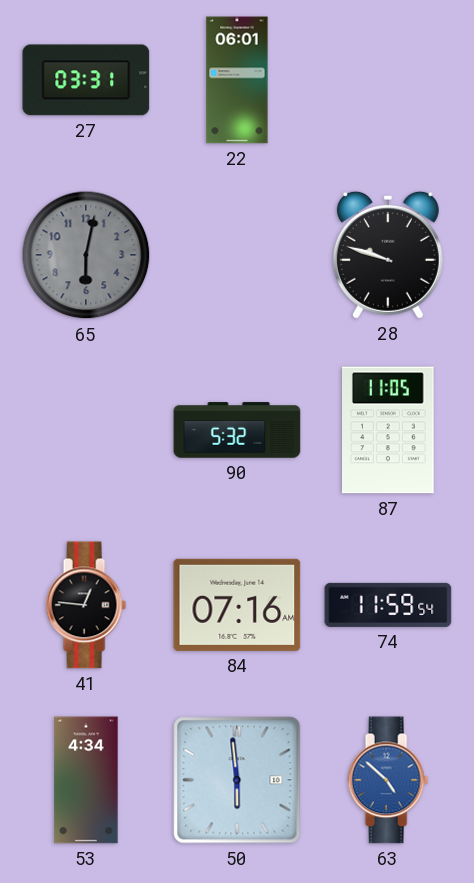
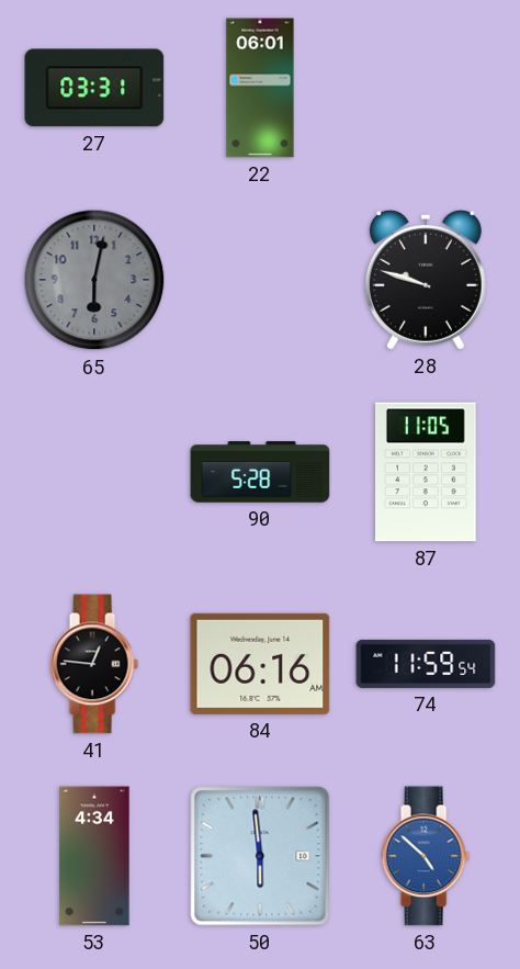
90: 5:32 -> 5:28
84: 07:16 -> 06:16
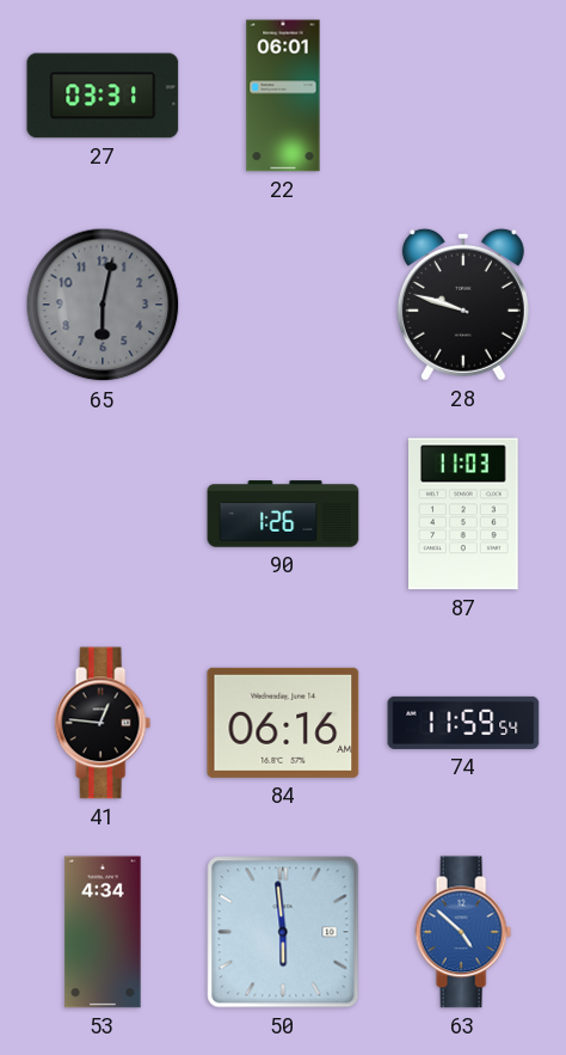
90: 5:28 -> 1:26
87: 11:05 -> 11:03
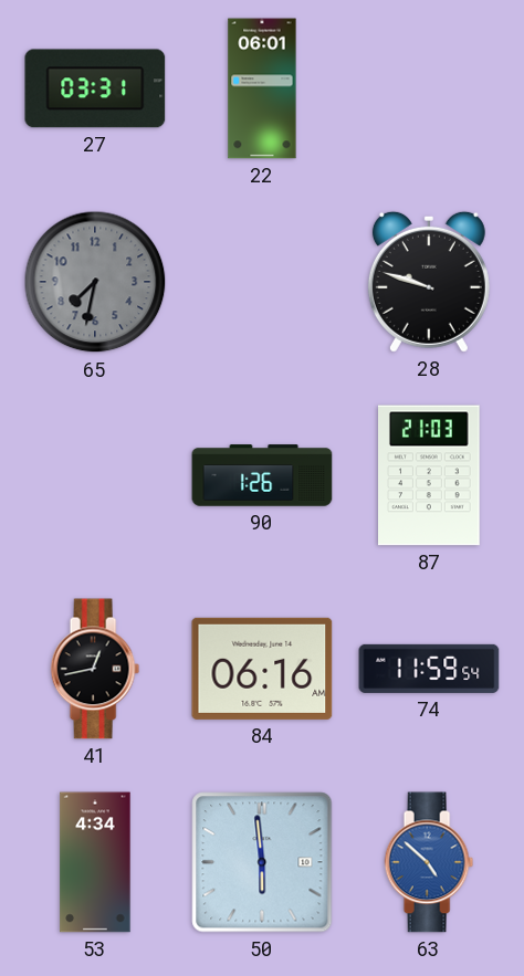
65: 6:02 -> 7:32
87: 11:03 -> 21:03
41: 12:46 -> 12:43
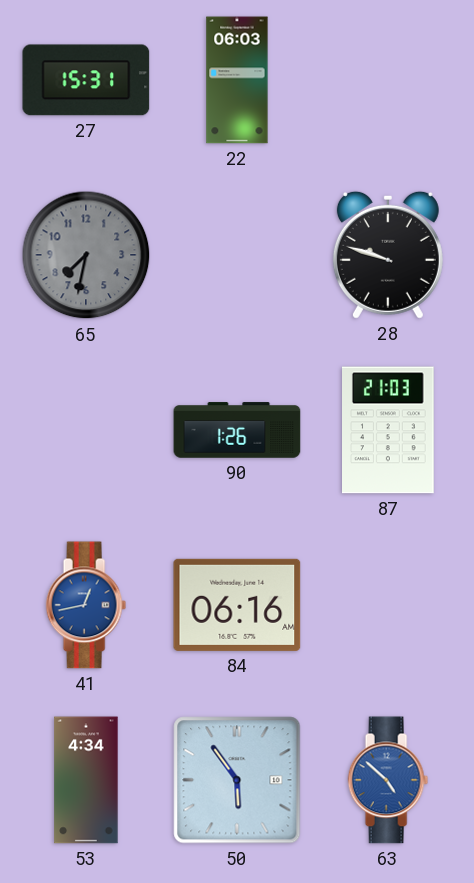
27: 03:31 -> 15:31
22: 06:01 -> 06:03
41 dial: black -> blue
74: 11:59 -> none
50: 5:59 -> 5:54
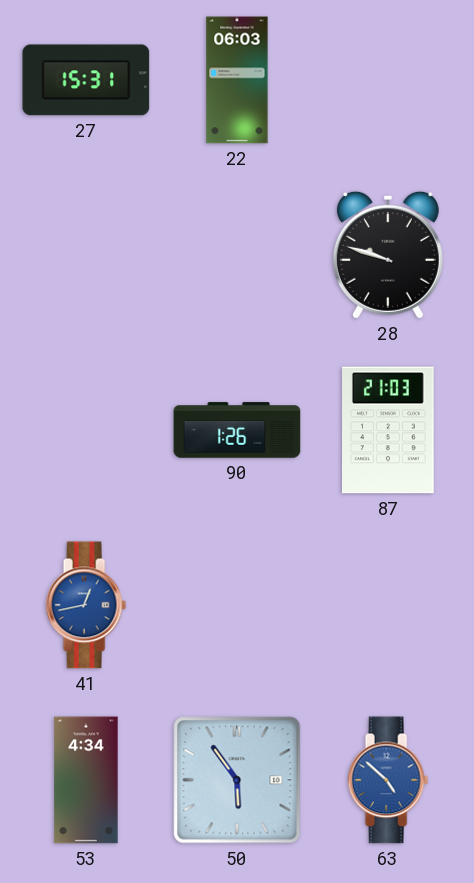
65: 7:32 -> none
84: 06:16 -> none
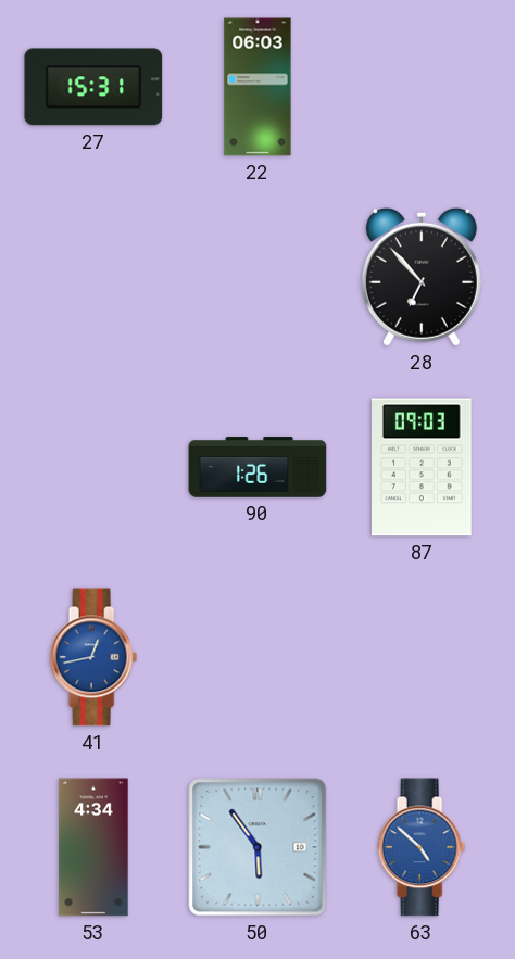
28: 9:48 -> 6:53
87: 21:03 -> 09:03
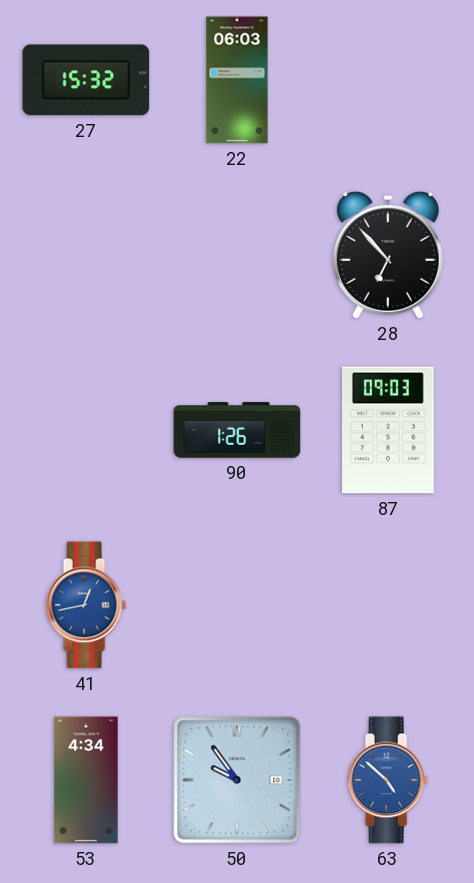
27: 15:31 -> 15:32
50: 5:54 -> 9:54
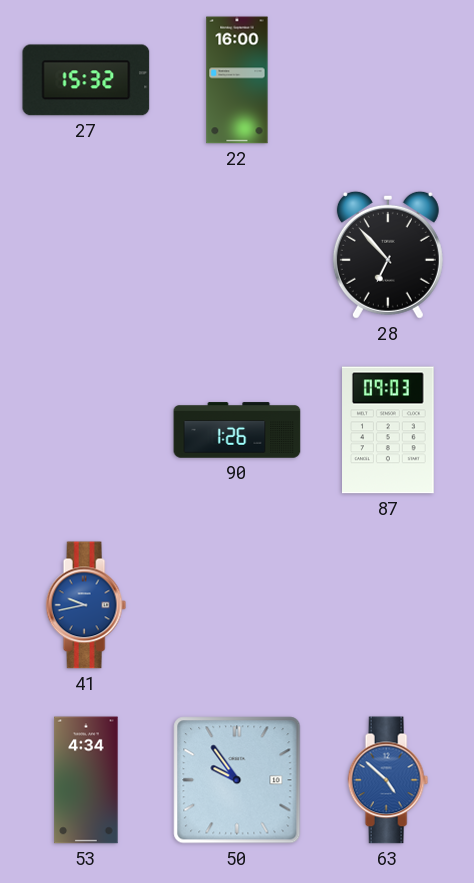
22: 06:03 -> 16:00
41: 12:43 -> 9:43
